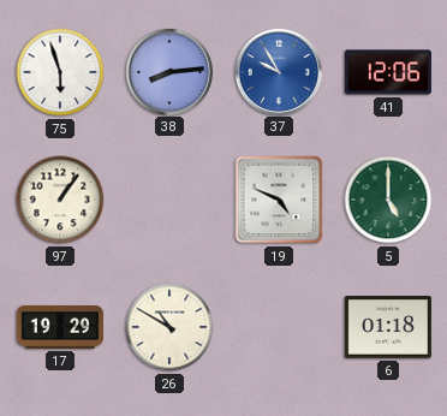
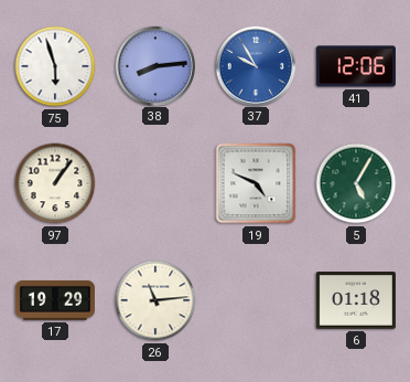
5: 5:00 -> 5:05
26: 10:50 -> 11:14
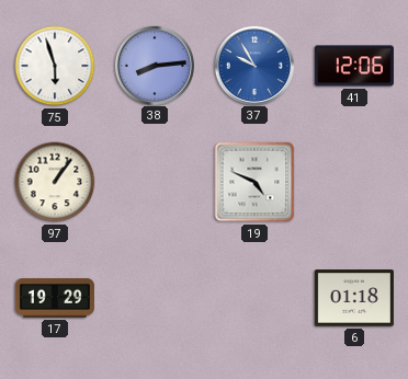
5: 5:05 -> none
26: 11:14 -> none
